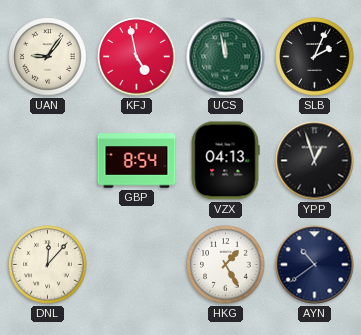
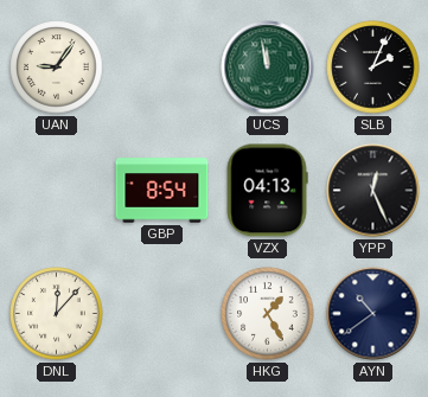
KFJ: 4:58 -> none
YPP: 12:57 -> 12:26
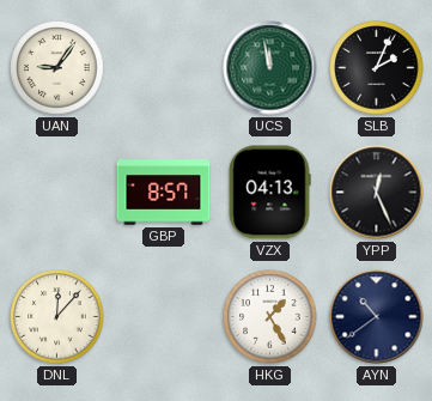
GBP: 8:54 -> 8:57
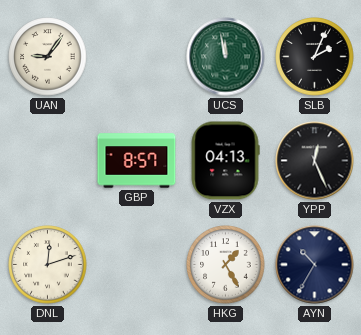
DNL: 12:07 -> 12:12
AYN: 10:39 -> 10:35
